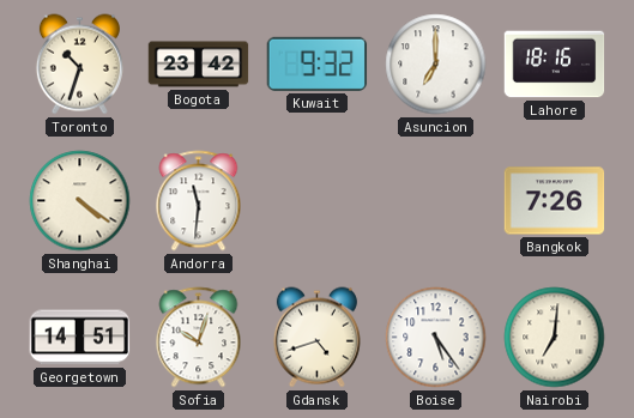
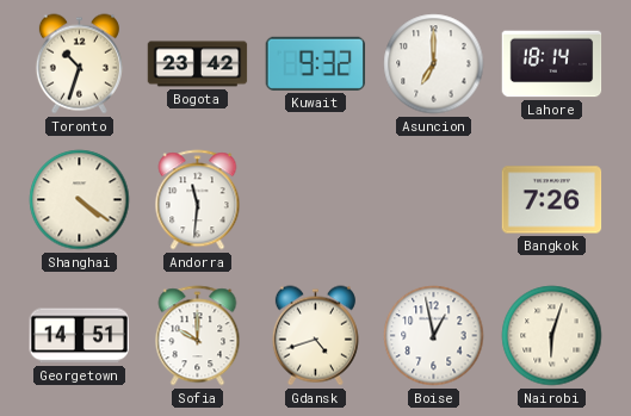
Lahore: 18:16 -> 18:14
Sofia: 10:03 -> 10:00
Boise: 5:24 -> 12:58
Nairobi: 7:01 -> 6:03
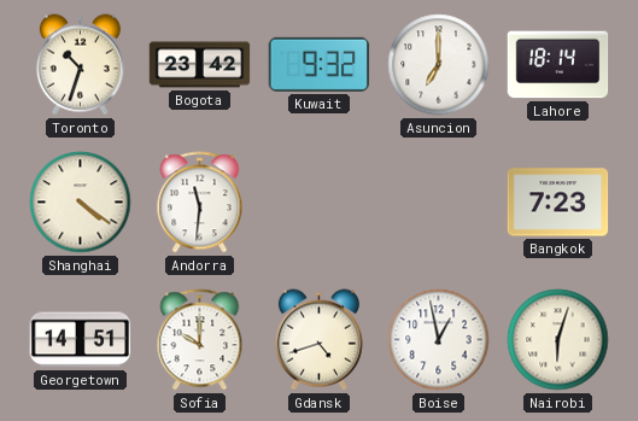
Bangkok: 7:26 -> 7:23
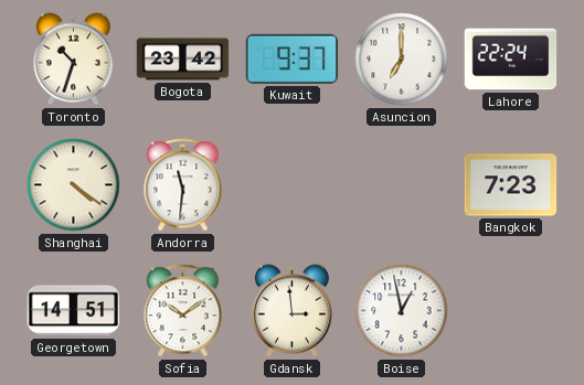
Kuwait: 9:32 -> 9:37
Lahore: 18:14 -> 22:24
Sofia: 10:00 -> 10:09
Gdansk: 4:42 -> 2:59
Nairobi: 6:03 -> none
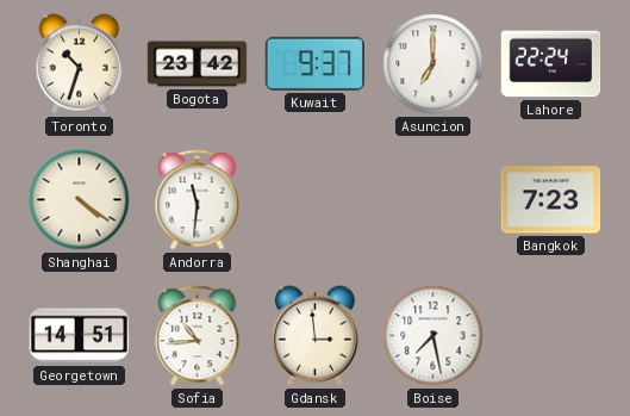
Sofia: 10:09 -> 10:44
Boise: 12:58 -> 7:28
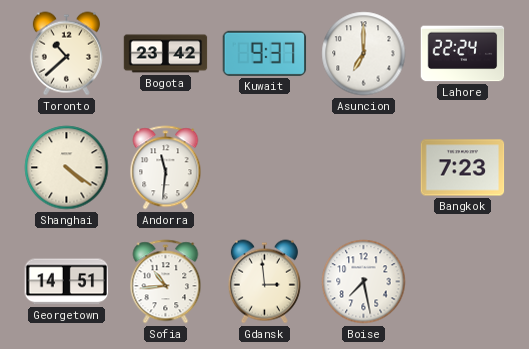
Toronto: 10:33 -> 10:38
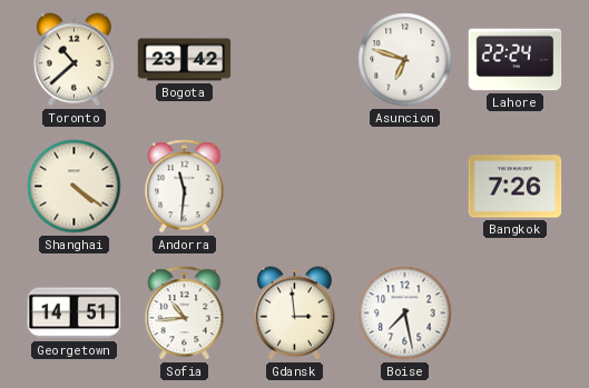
Kuwait: 9:37 -> none
Asuncion: 7:00 -> 6:48
Bangkok: 7:23 -> 7:26
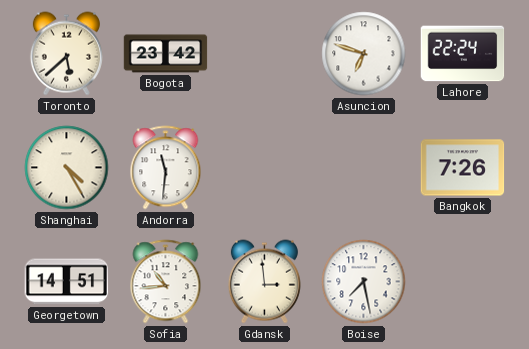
Toronto: 10:38 -> 5:38
Shanghai: 4:21 -> 4:25
